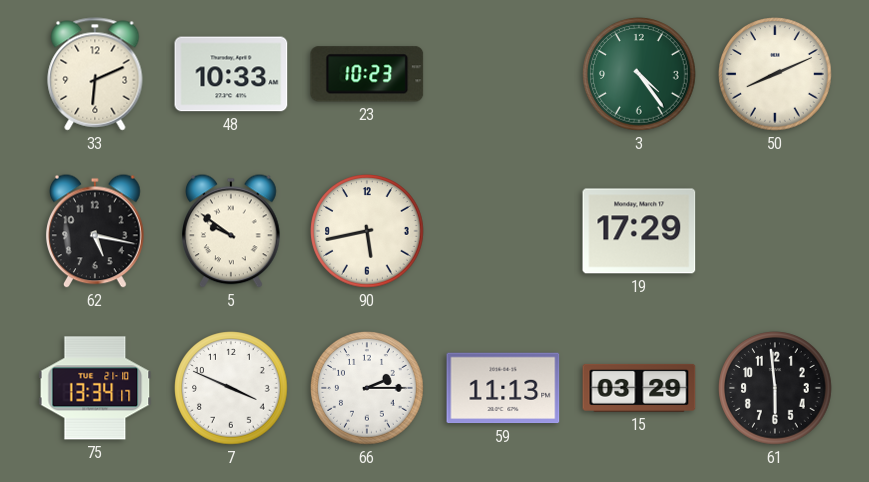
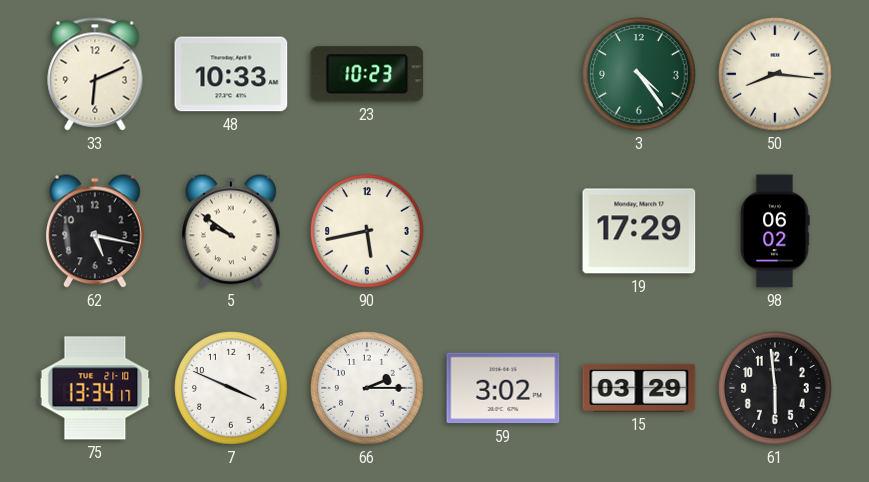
50: 8:11 -> 8:16
98: none -> 06:02
59: 11:13 -> 3:02
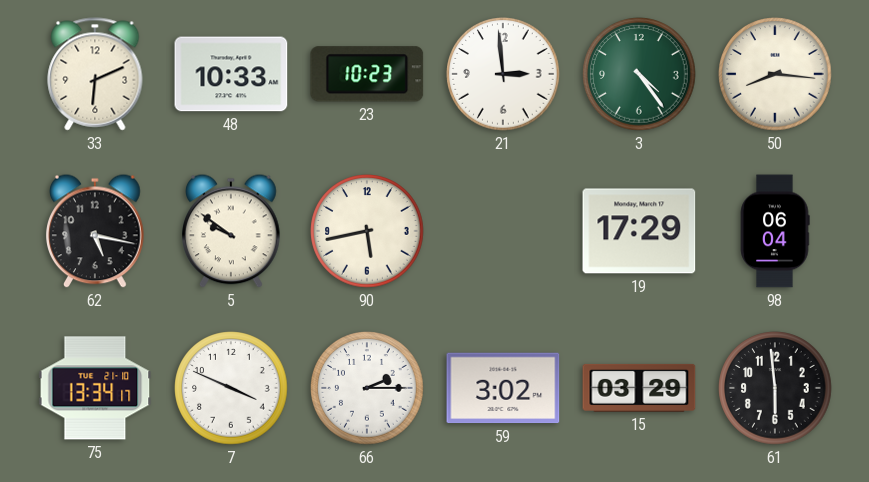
21: none -> 2:59
98: 06:02 -> 06:04
